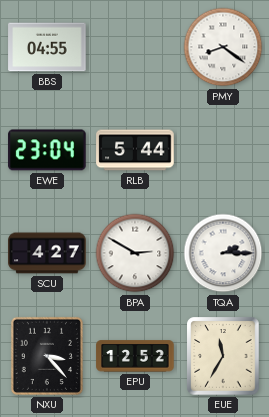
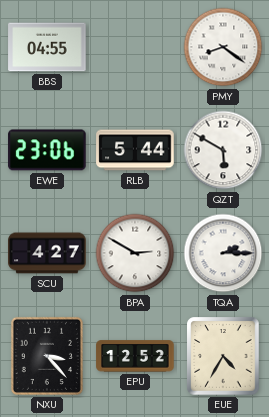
EWE: 23:04 -> 23:06
QZT: none -> 5:50
EUE: 11:35 -> 4:35
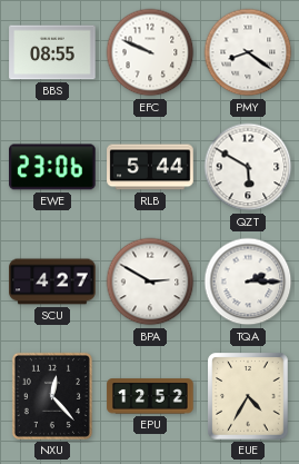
BBS: 04:55 -> 08:55
EFC: none -> 9:49
NXU: 3:23 -> 12:23
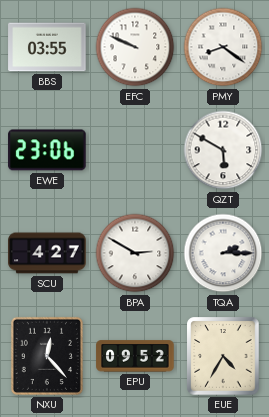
BBS: 08:55 -> 03:55
RLB: 5:44 -> none
EPU: 12:52 -> 09:52
